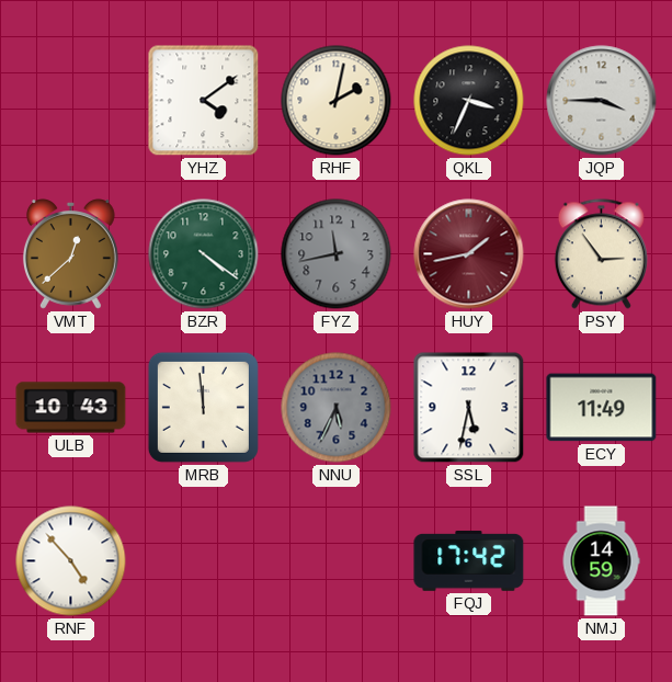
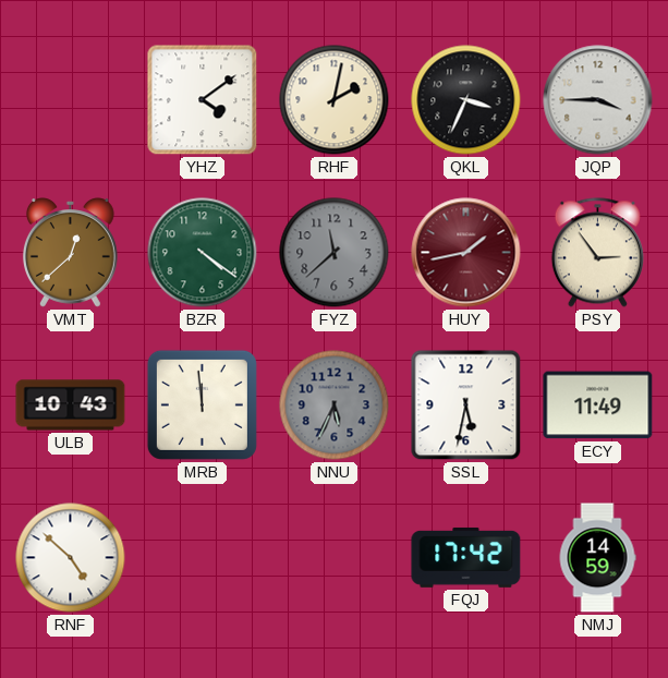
FYZ: 11:43 -> 11:38
RNF: 4:53 -> 4:52
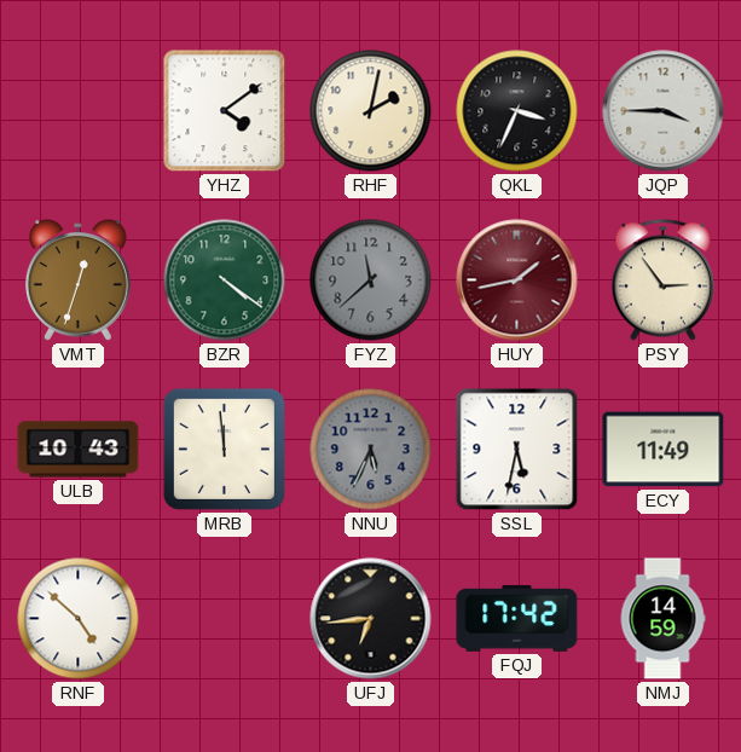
VMT: 12:38 -> 12:33
UFJ: none -> 6:44
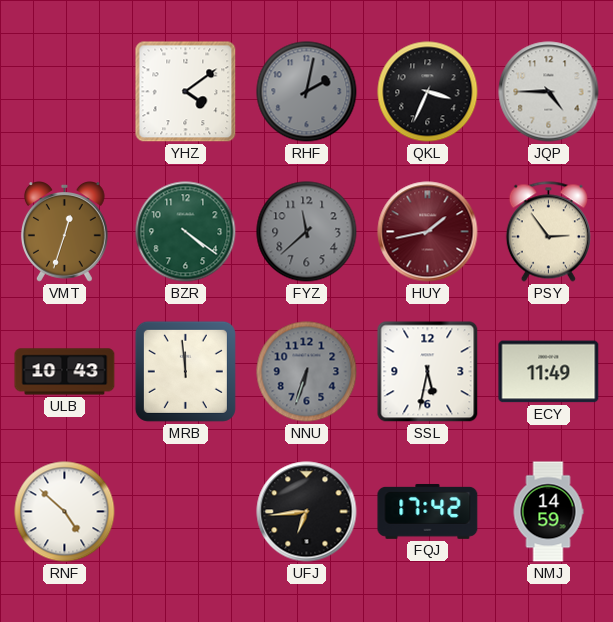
RHF dial: cream -> grey
JQP: 3:45 -> 4:45
NNU: 5:34 -> 6:33
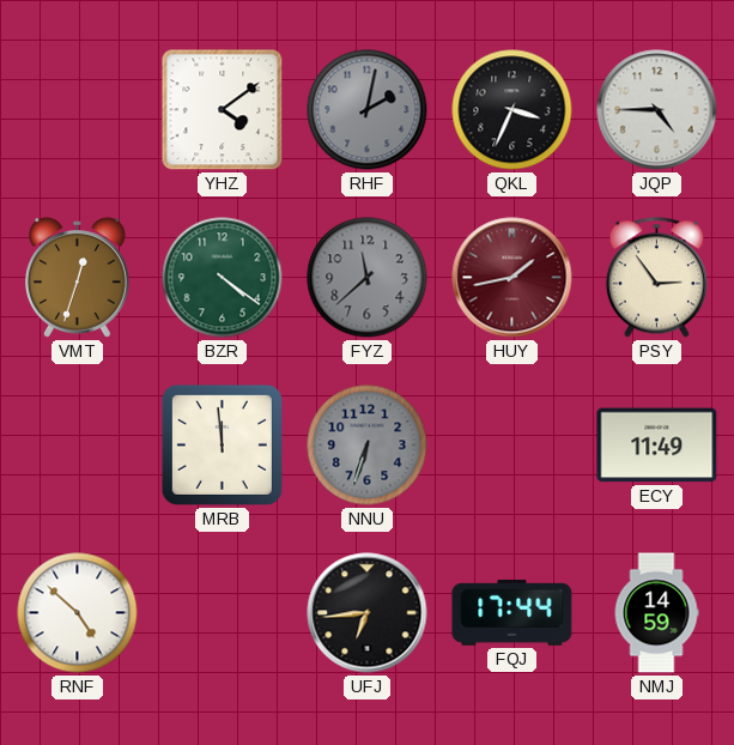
ULB: 10:43 -> none
SSL: 5:32 -> none
FQJ: 17:42 -> 17:44
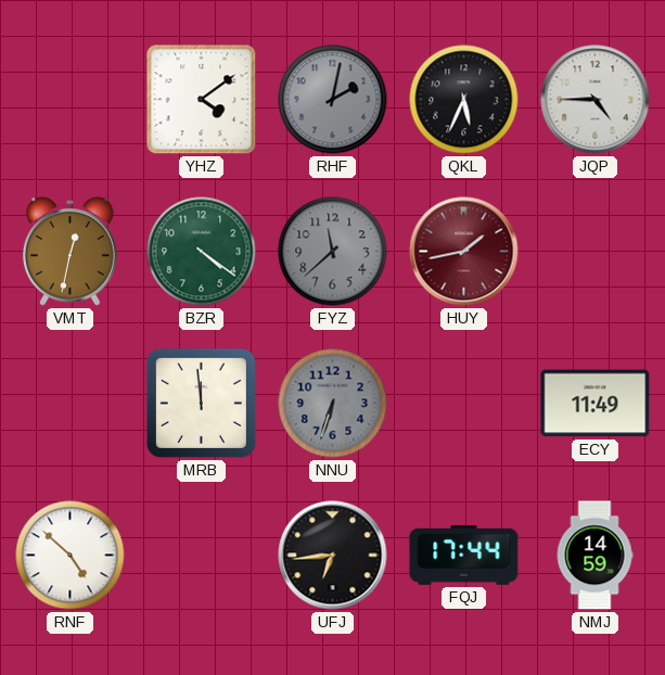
QKL: 3:34 -> 5:34
VMT: 12:33 -> 12:32
PSY: 2:54 -> none
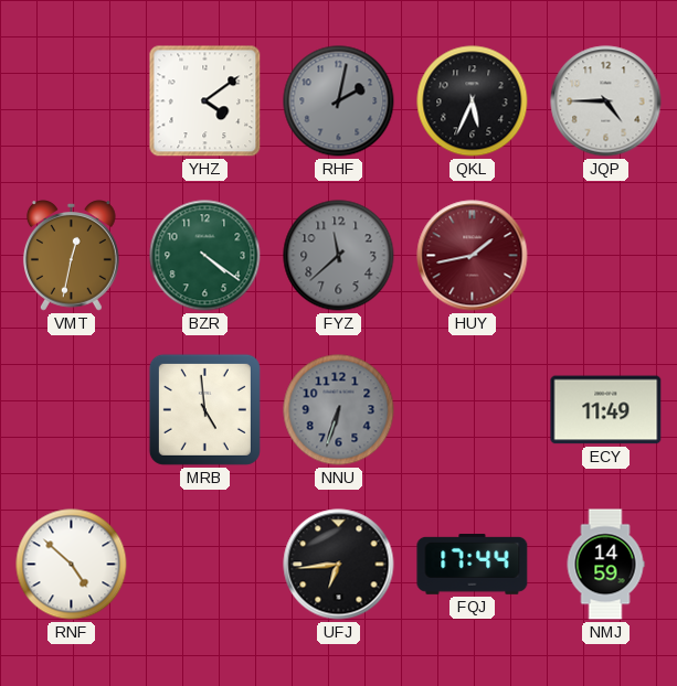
MRB: 11:59 -> 4:59
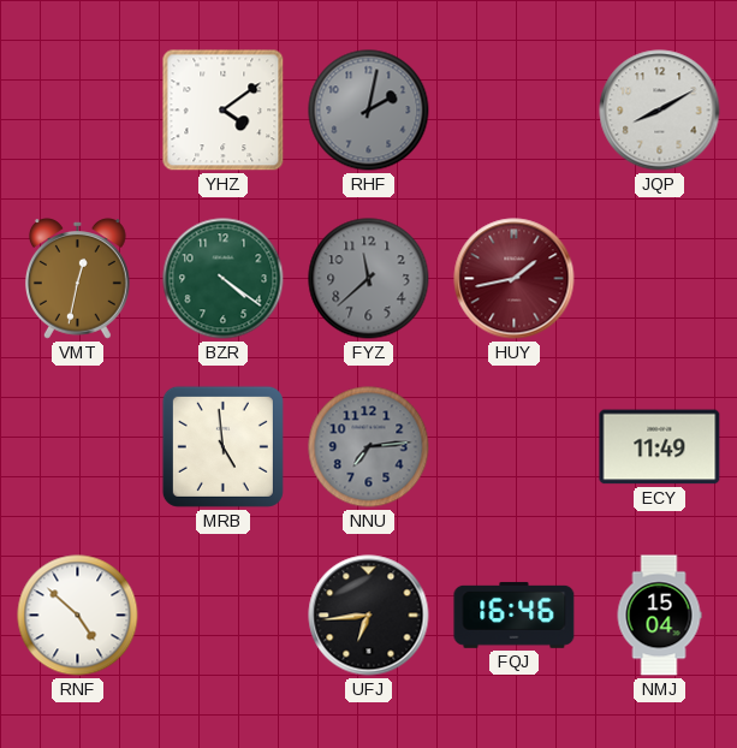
QKL: 5:34 -> none
JQP: 4:45 -> 8:10
NNU: 6:33 -> 7:14
FQJ: 17:44 -> 16:46
NMJ: 14:59 -> 15:04
